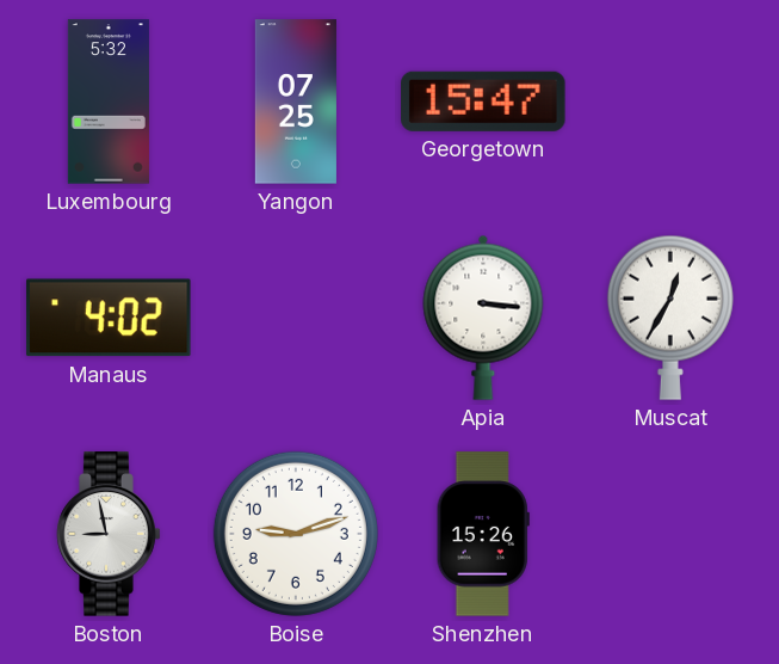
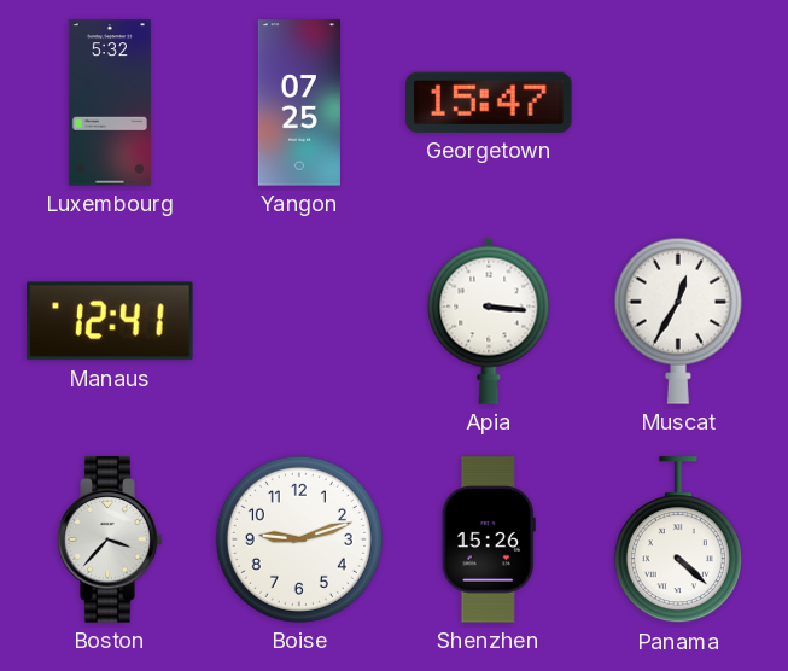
Manaus: 4:02 -> 12:41
Boston: 8:58 -> 3:37
Panama: none -> 4:22
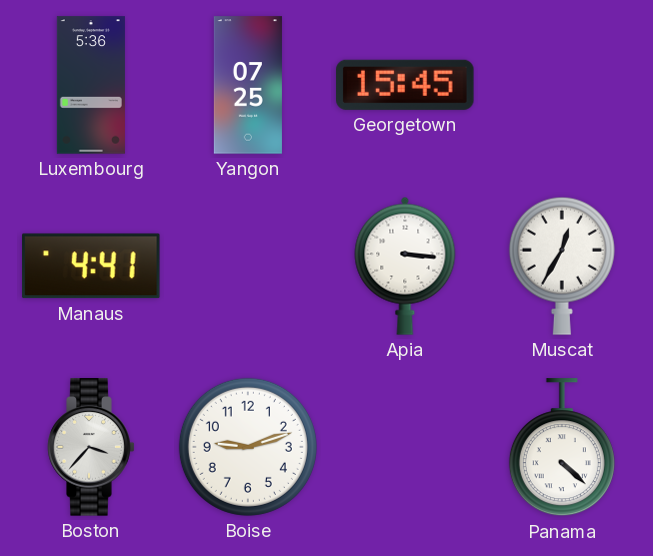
Luxembourg: 5:32 -> 5:36
Georgetown: 15:47 -> 15:45
Manaus: 12:41 -> 4:41
Shenzhen: 15:26 -> none
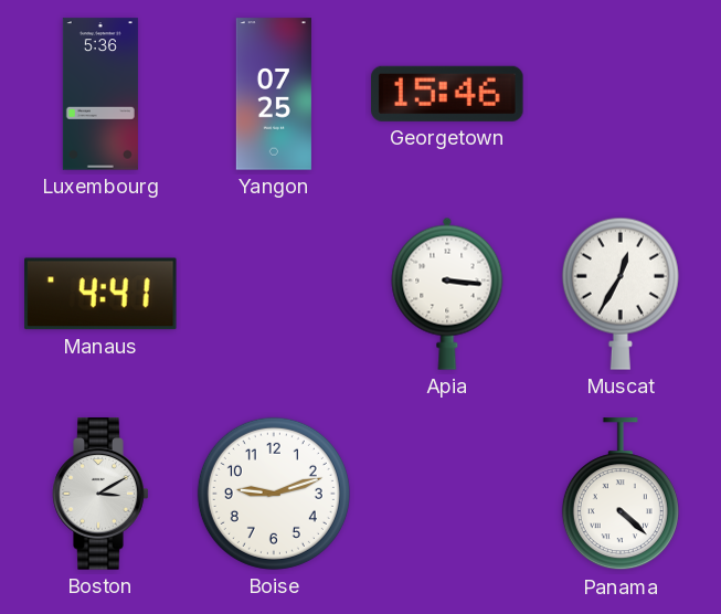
Georgetown: 15:45 -> 15:46
Boston: 3:37 -> 3:10
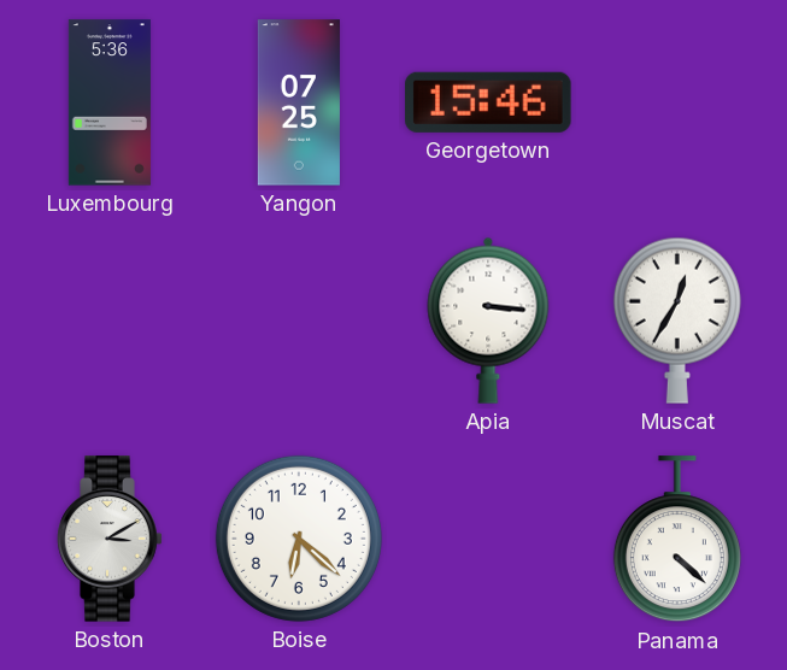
Manaus: 4:41 -> none
Boise: 9:12 -> 6:22
